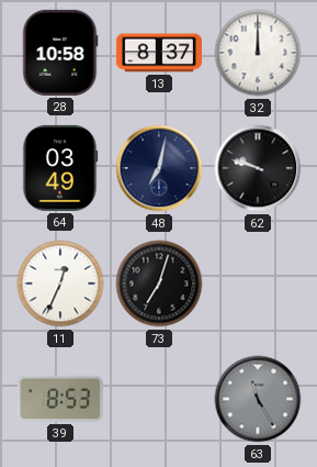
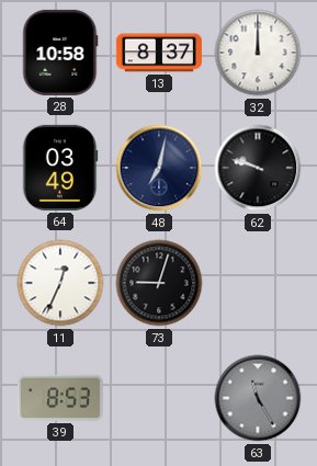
73: 7:03 -> 9:03
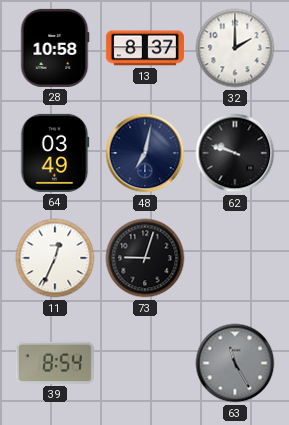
32: 12:00 -> 2:00
39: 8:53 -> 8:54
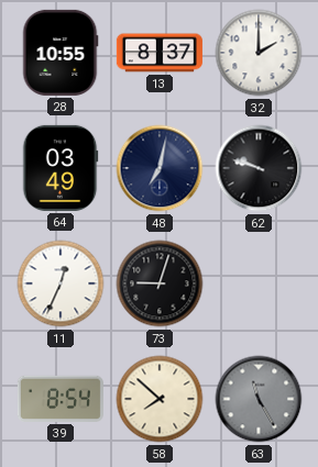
28: 10:58 -> 10:55
58: none -> 7:52
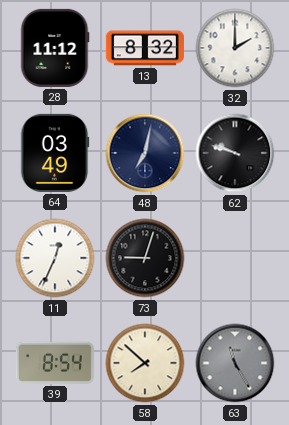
28: 10:55 -> 11:12
13: 8:37 -> 8:32
